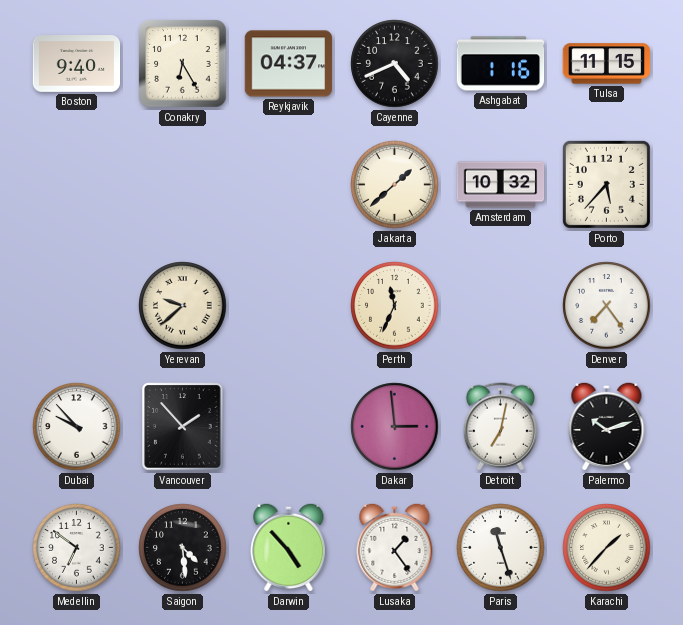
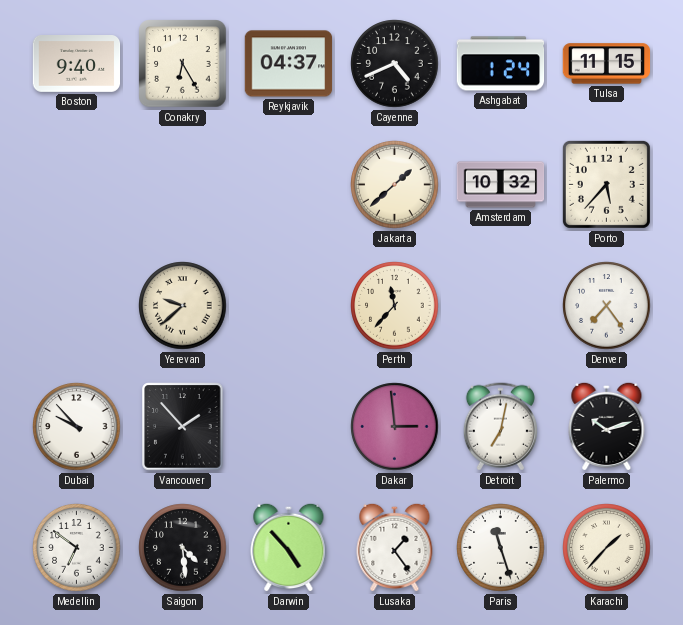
Ashgabat: 1:16 -> 1:24
Perth: 11:34 -> 11:37
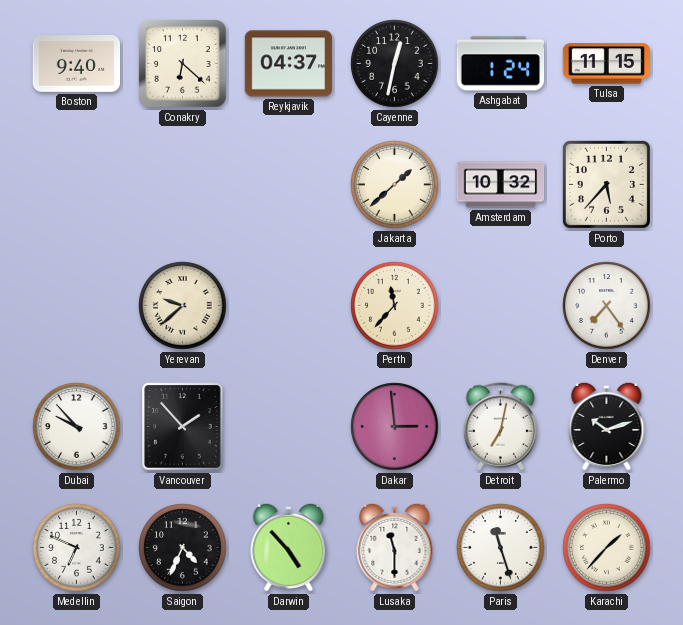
Conakry: 6:25 -> 6:22
Cayenne: 4:41 -> 12:32
Medellin: 6:51 -> 6:49
Saigon: 4:29 -> 4:34
Lusaka: 1:24 -> 11:30
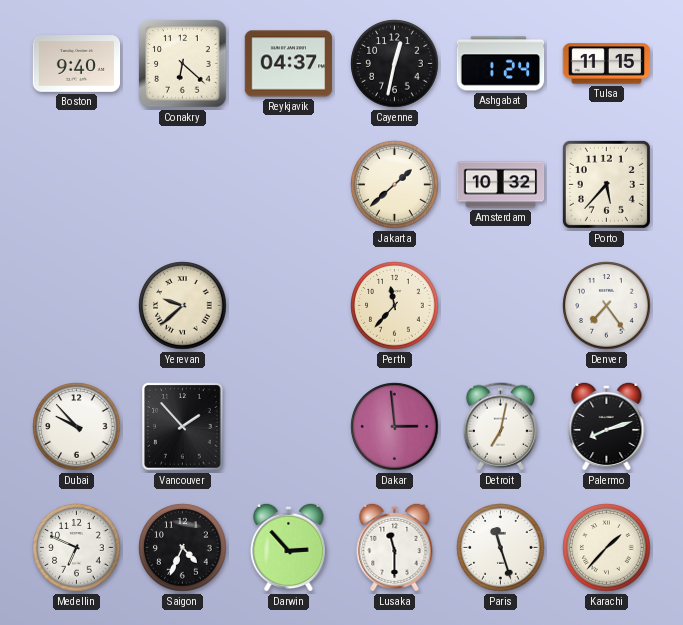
Palermo: 10:12 -> 8:12
Darwin: 4:53 -> 2:53
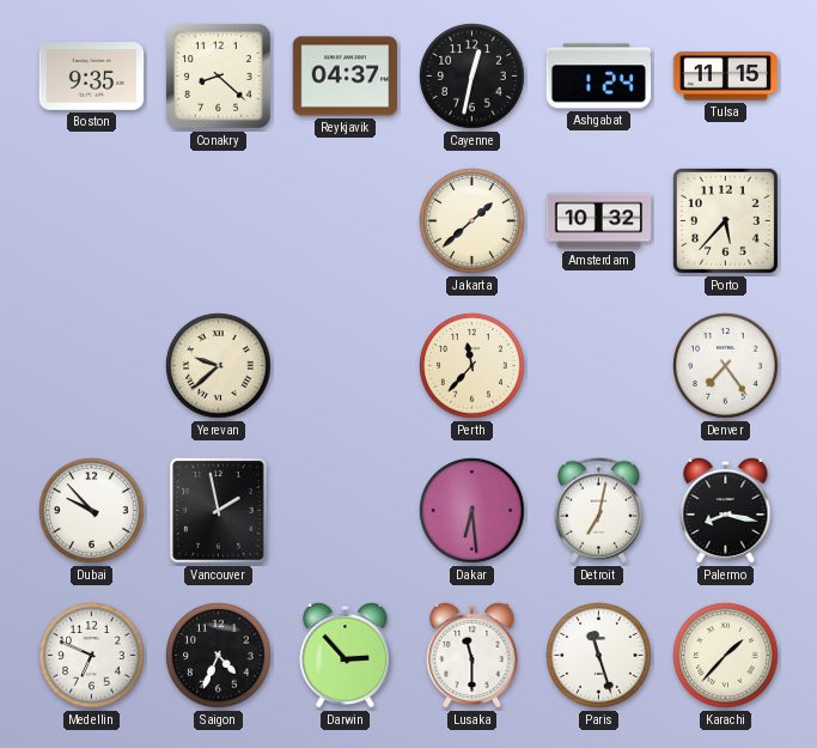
Boston: 9:40 -> 9:35
Conakry: 6:22 -> 8:22
Vancouver: 1:53 -> 1:58
Dakar: 2:59 -> 6:29
Palermo: 8:12 -> 8:17
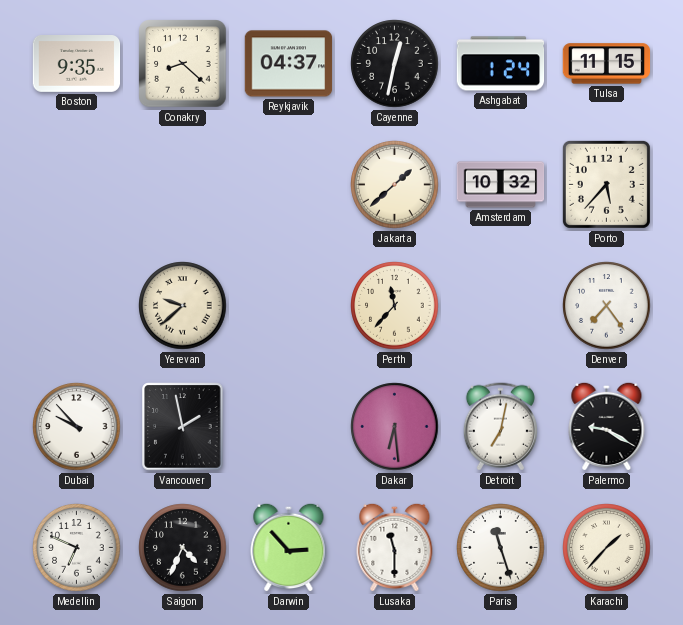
Palermo: 8:17 -> 9:20
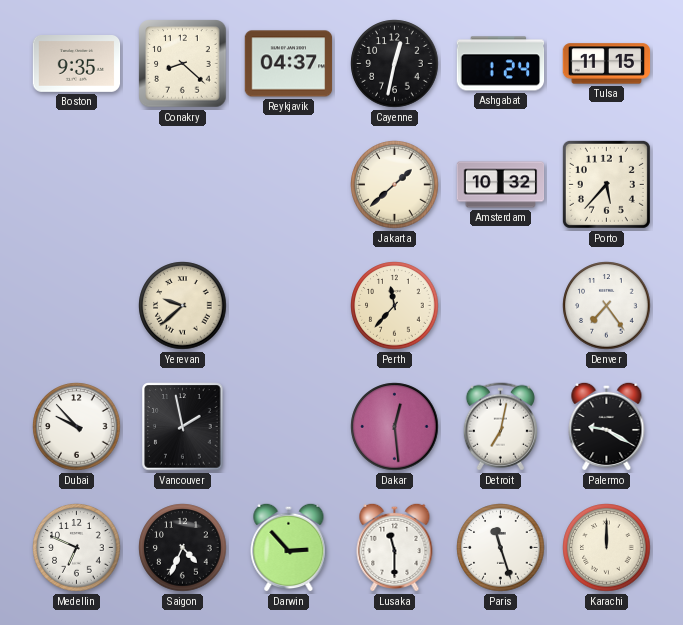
Dakar: 6:29 -> 12:29
Karachi: 1:37 -> 12:00
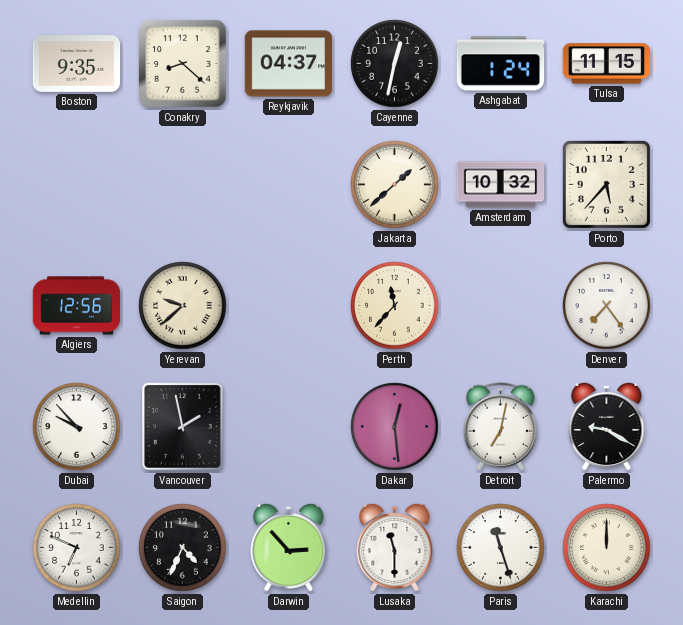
Algiers: none -> 12:56
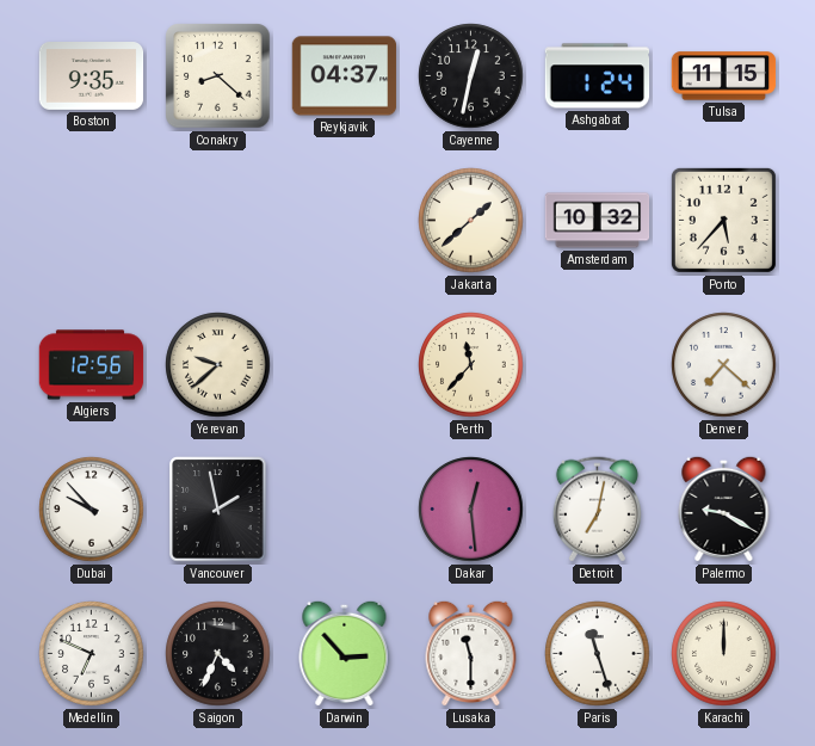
Denver: 7:24 -> 7:22
